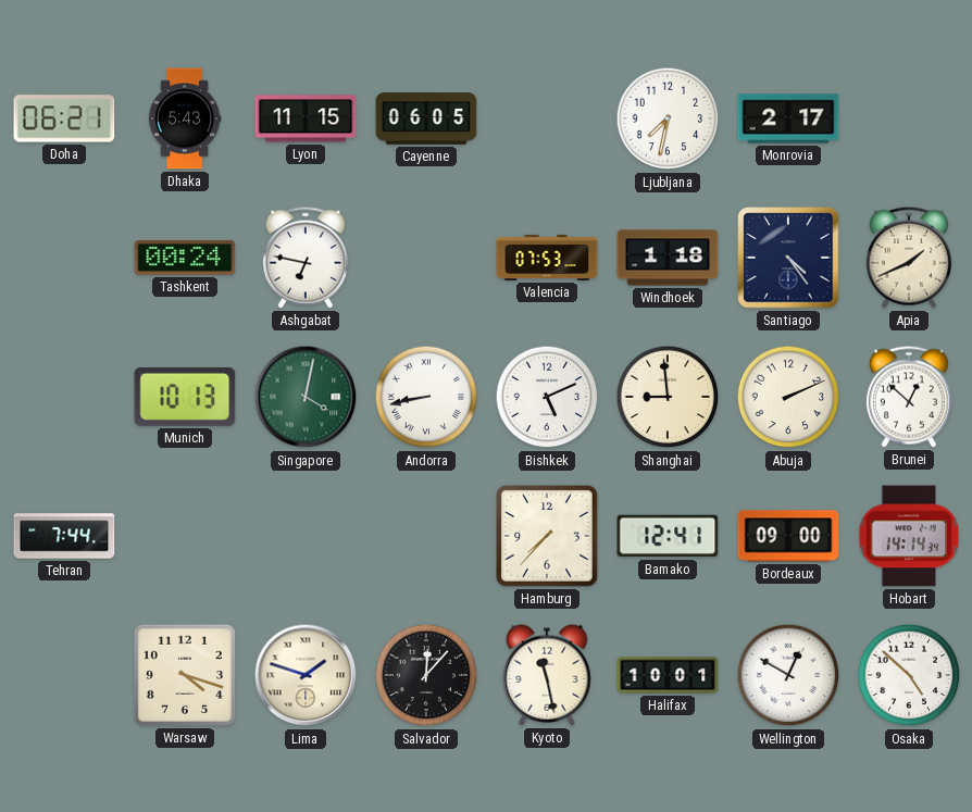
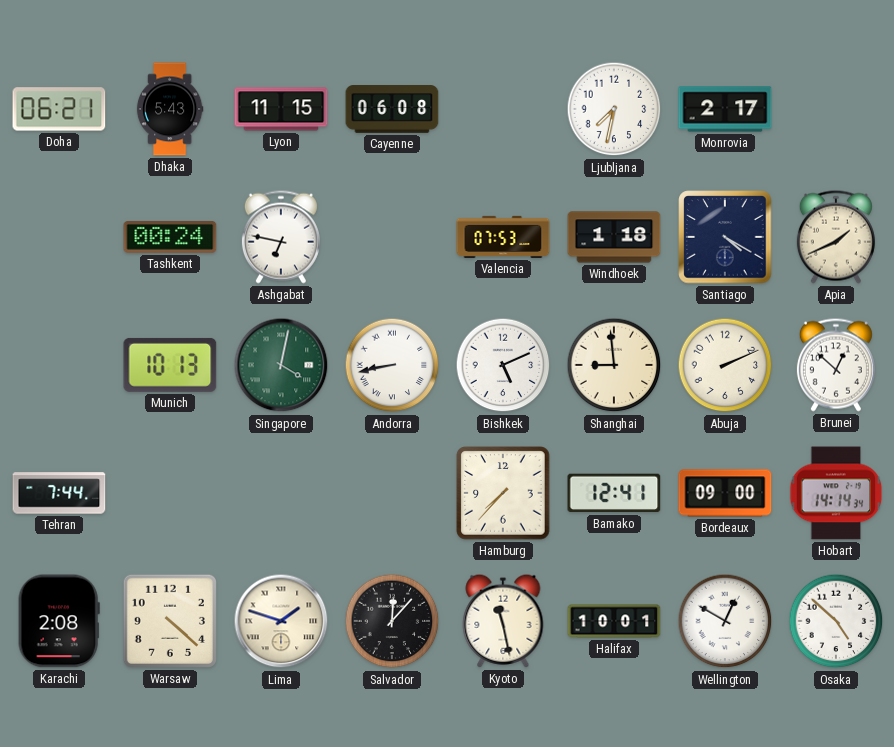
Cayenne: 06:05 -> 06:08
Santiago: 4:24 -> 4:20
Karachi: none -> 2:08
Warsaw: 4:18 -> 4:22
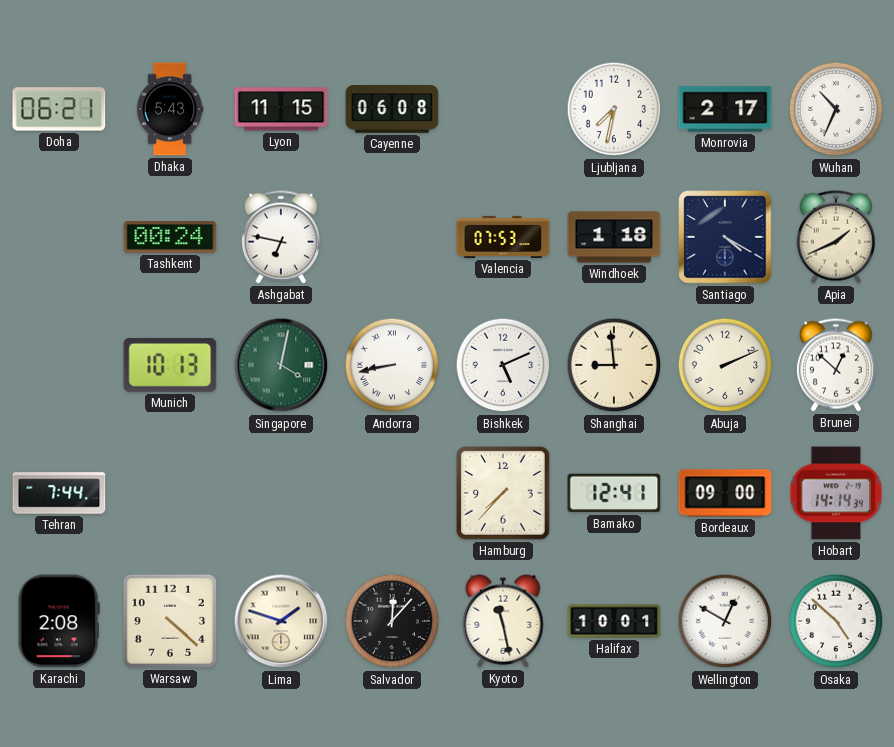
Wuhan: none -> 10:34
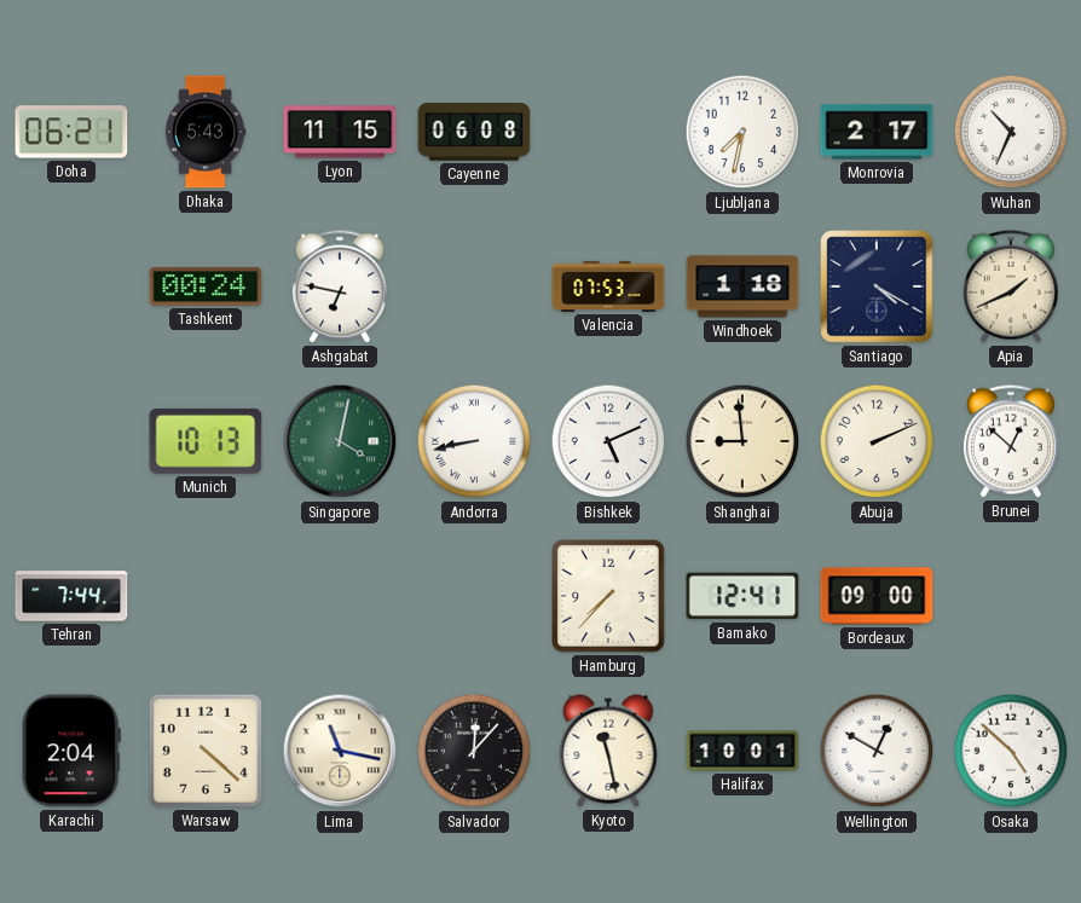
Hobart: 14:14 -> none
Karachi: 2:08 -> 2:04
Lima: 1:48 -> 11:17
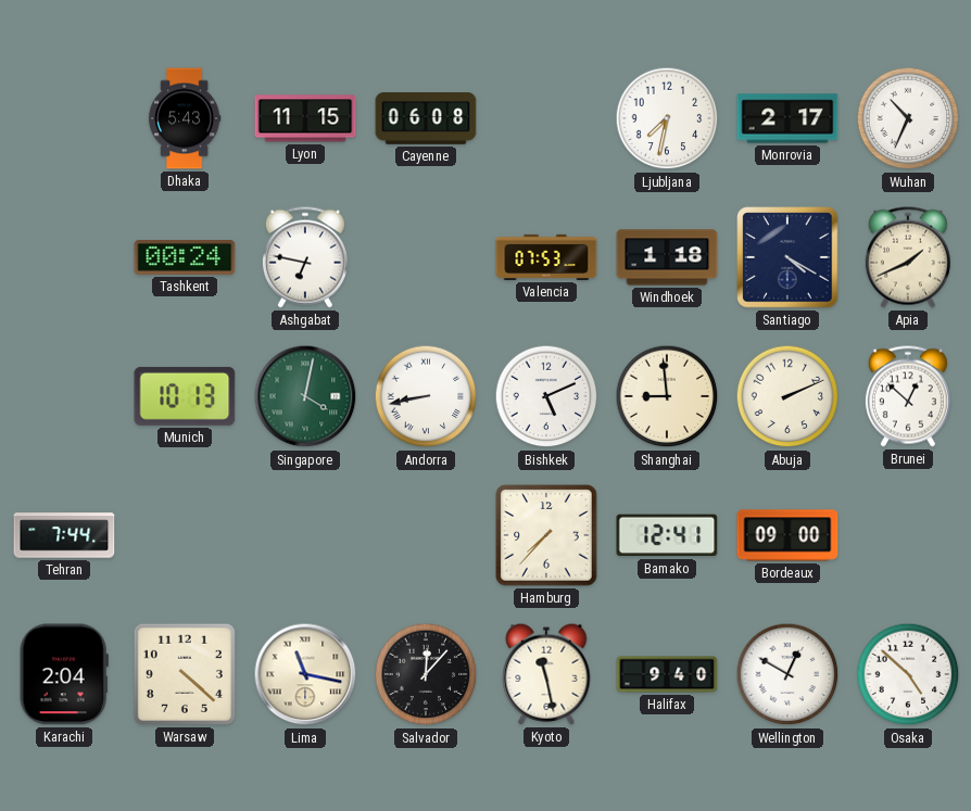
Doha: 06:21 -> none
Halifax: 10:01 -> 9:40
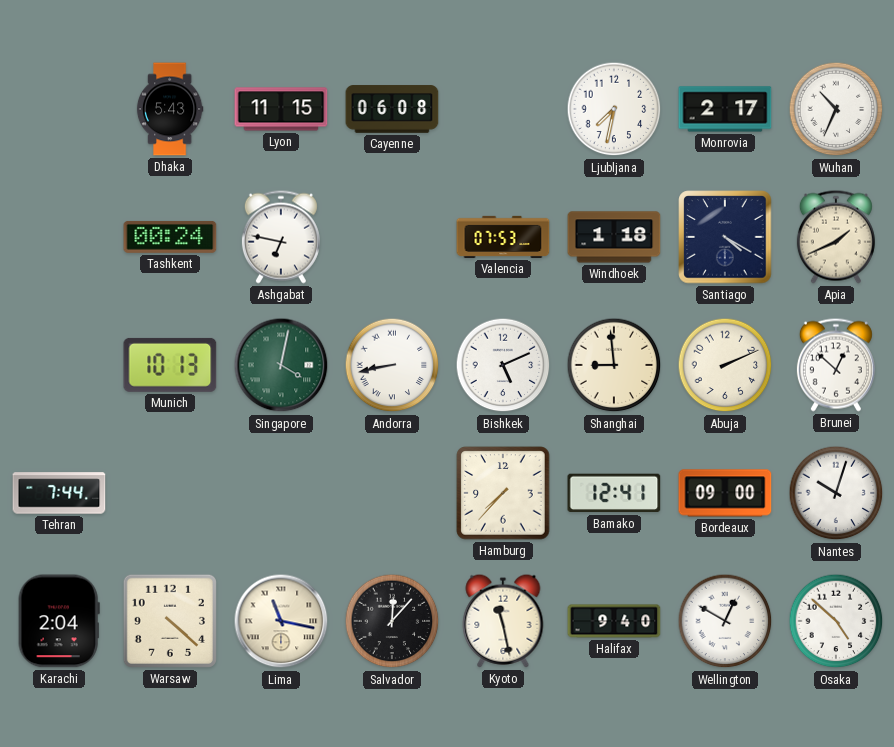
Nantes: none -> 10:03
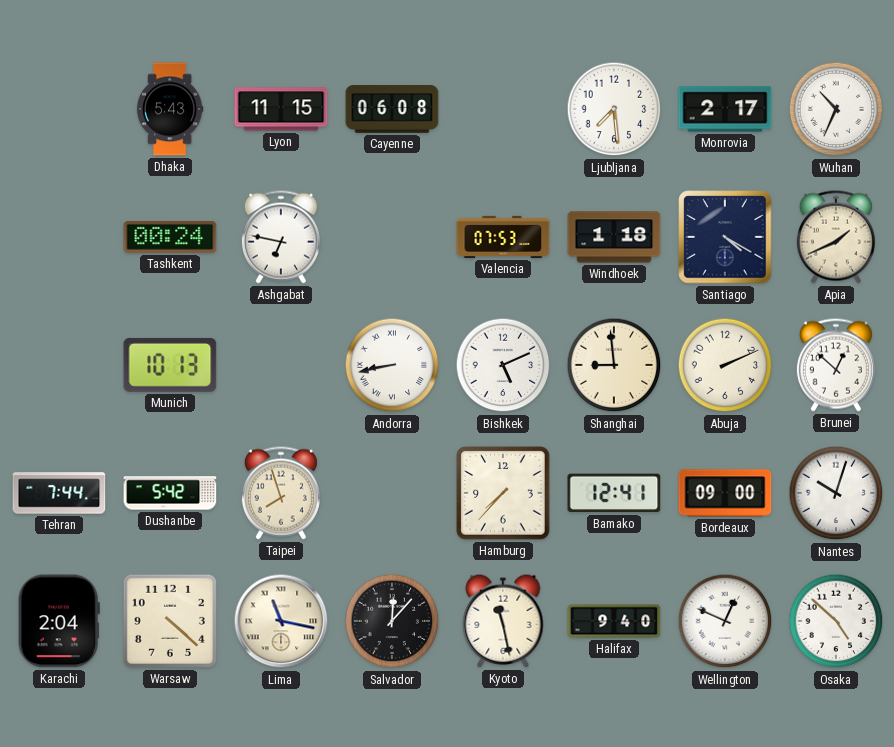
Ljubljana: 7:32 -> 7:29
Singapore: 4:02 -> none
Dushanbe: none -> 5:42
Taipei: none -> 7:57
Wellington: 12:50 -> 12:49
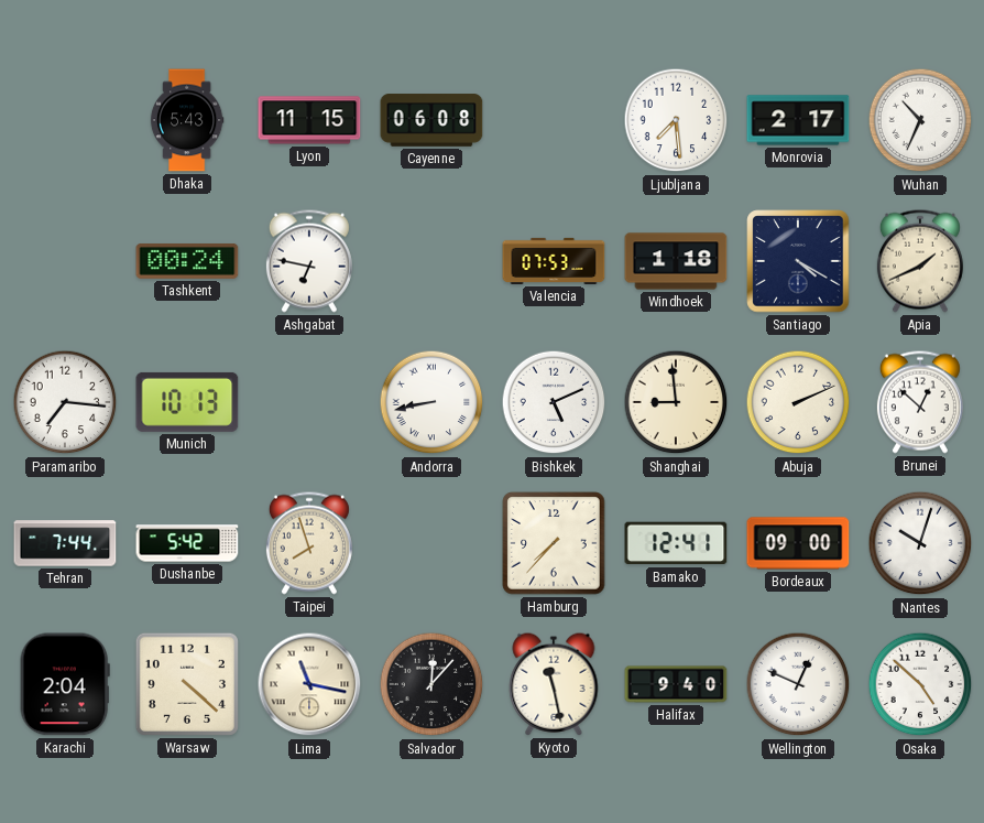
Paramaribo: none -> 7:16
